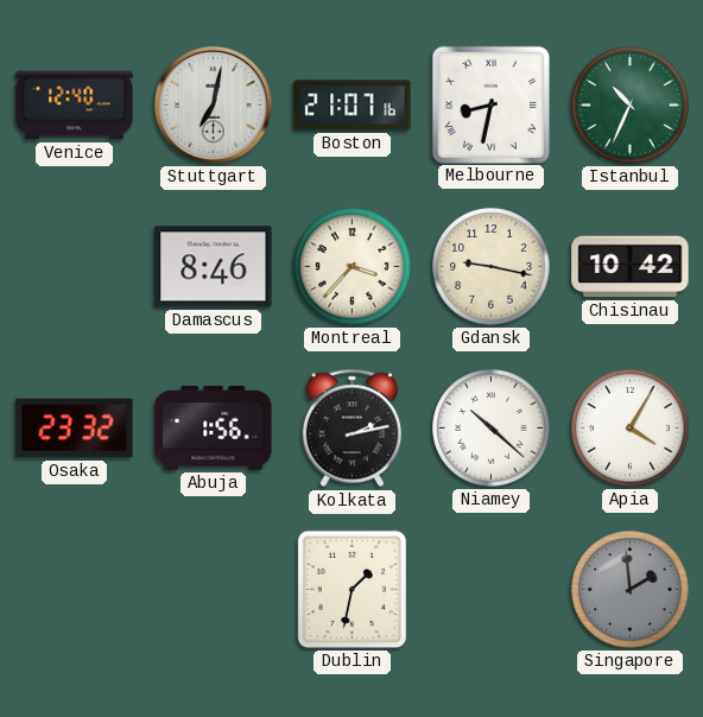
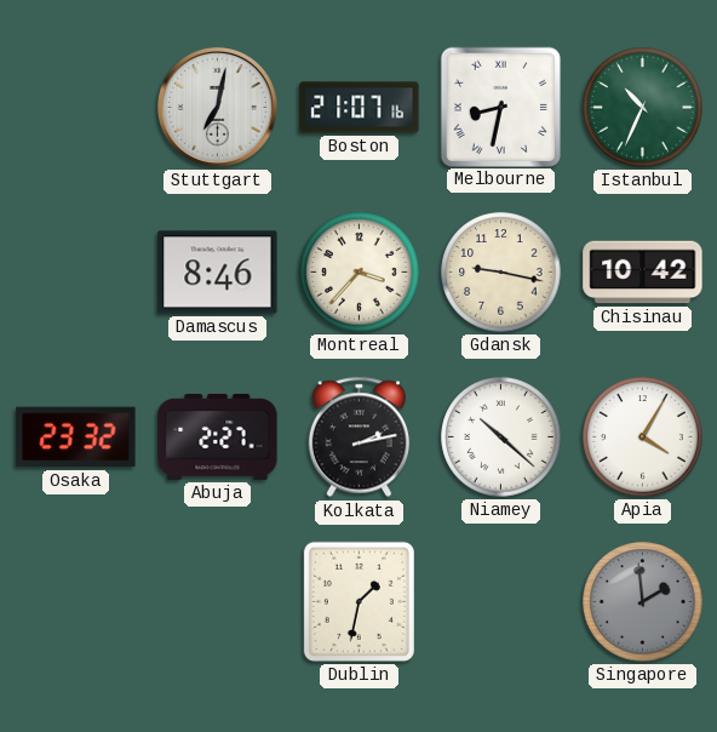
Venice: 12:40 -> none
Abuja: 1:56 -> 2:27
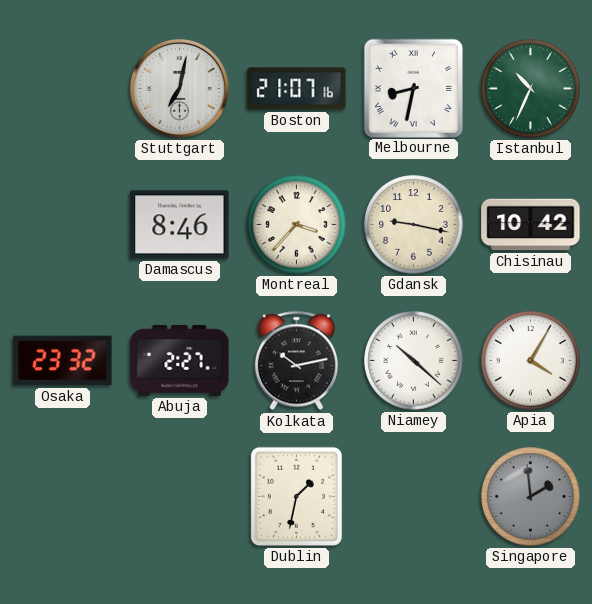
Kolkata: 2:13 -> 10:13
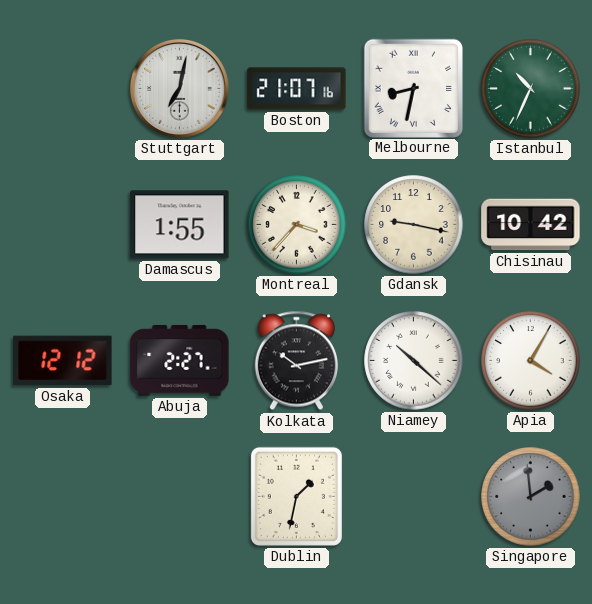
Damascus: 8:46 -> 1:55
Osaka: 23:32 -> 12:12
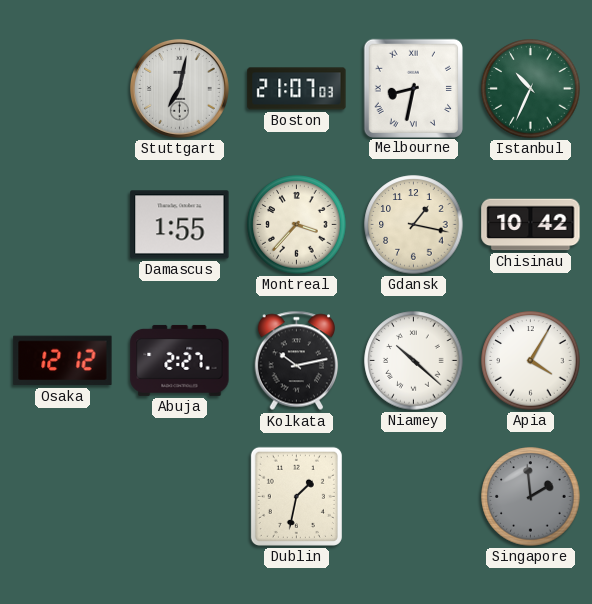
Boston: 21:07:16 -> 21:07:03
Gdansk: 9:17 -> 1:17
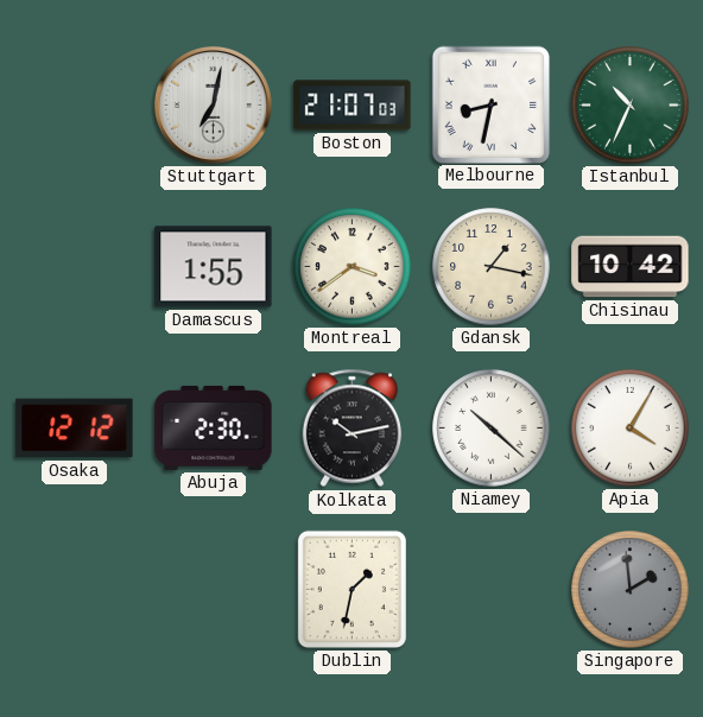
Montreal: 3:37 -> 3:39
Abuja: 2:27 -> 2:30
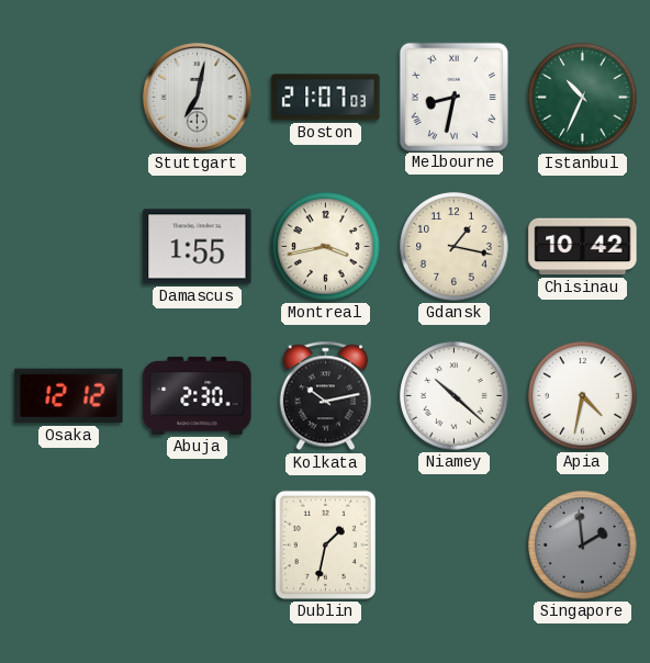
Montreal: 3:39 -> 3:43
Apia: 4:05 -> 4:32
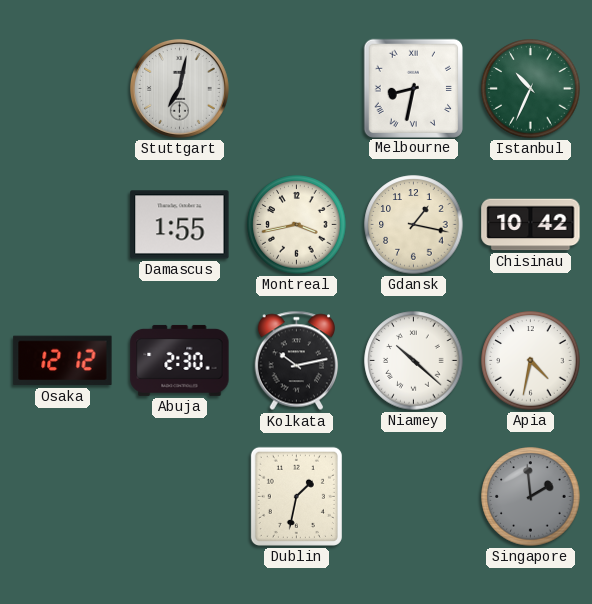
Boston: 21:07 -> none
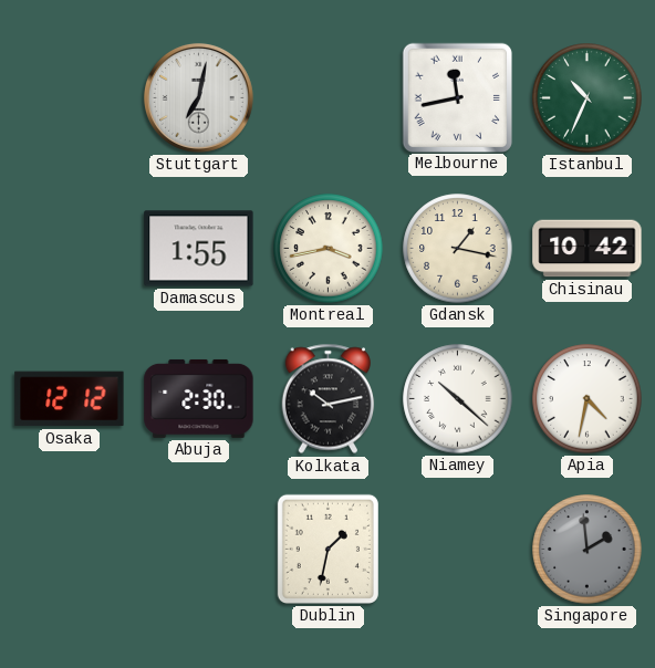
Melbourne: 8:32 -> 11:43
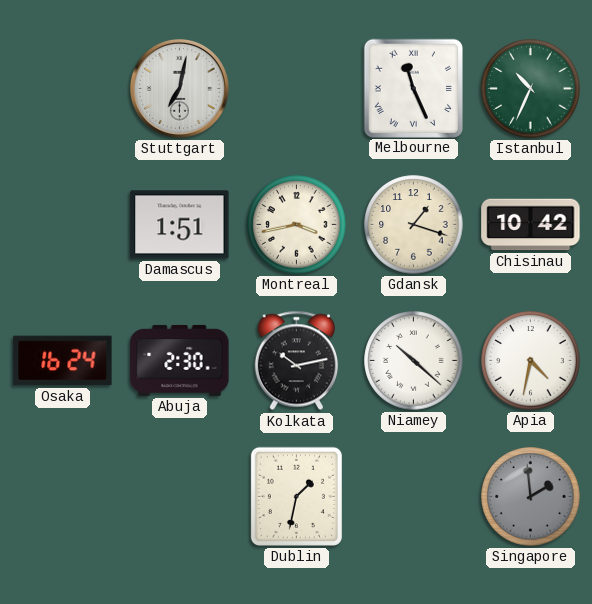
Melbourne: 11:43 -> 11:26
Damascus: 1:55 -> 1:51
Gdansk: 1:17 -> 1:18
Osaka: 12:12 -> 16:24
